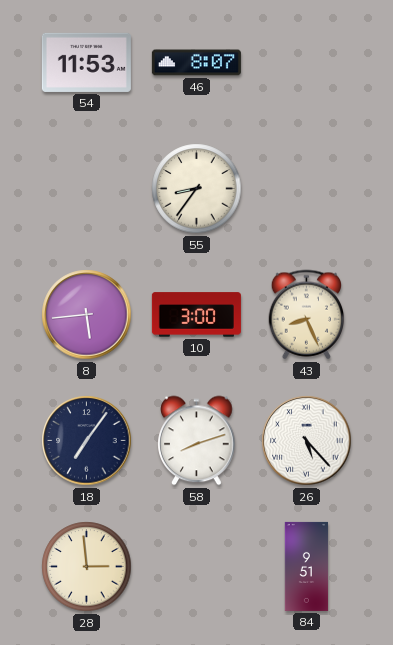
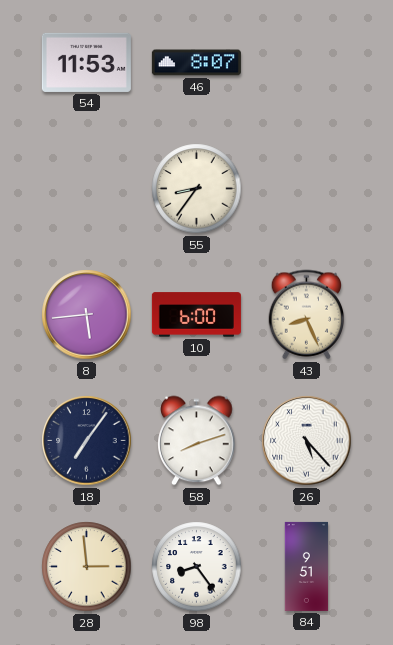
10: 3:00 -> 6:00
98: none -> 8:24
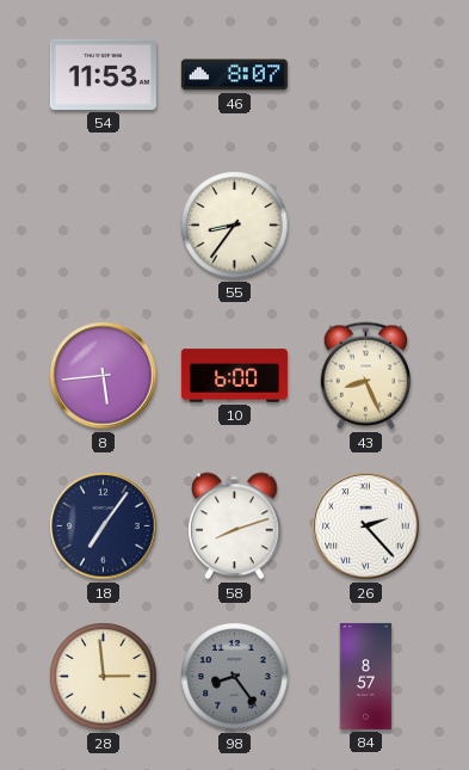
26: 5:23 -> 2:23
98 dial: white -> grey
84: 9:51 -> 8:57
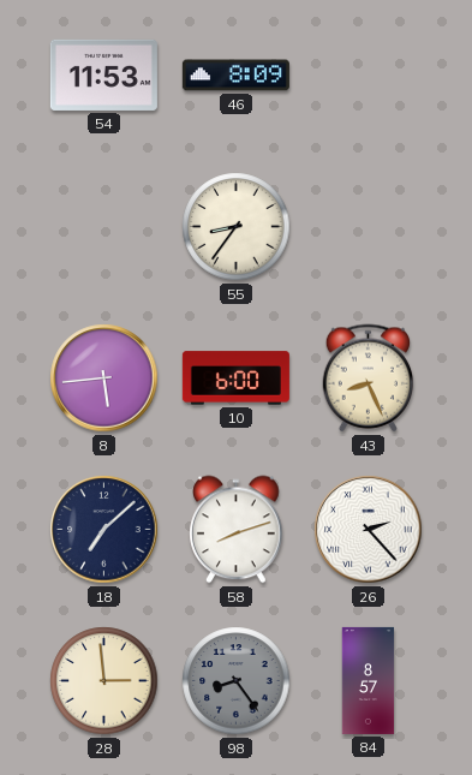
46: 8:07 -> 8:09
18: 7:06 -> 7:08
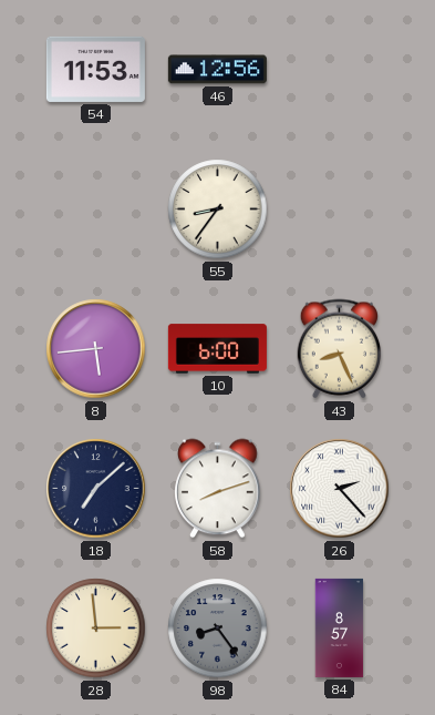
46: 8:09 -> 12:56
